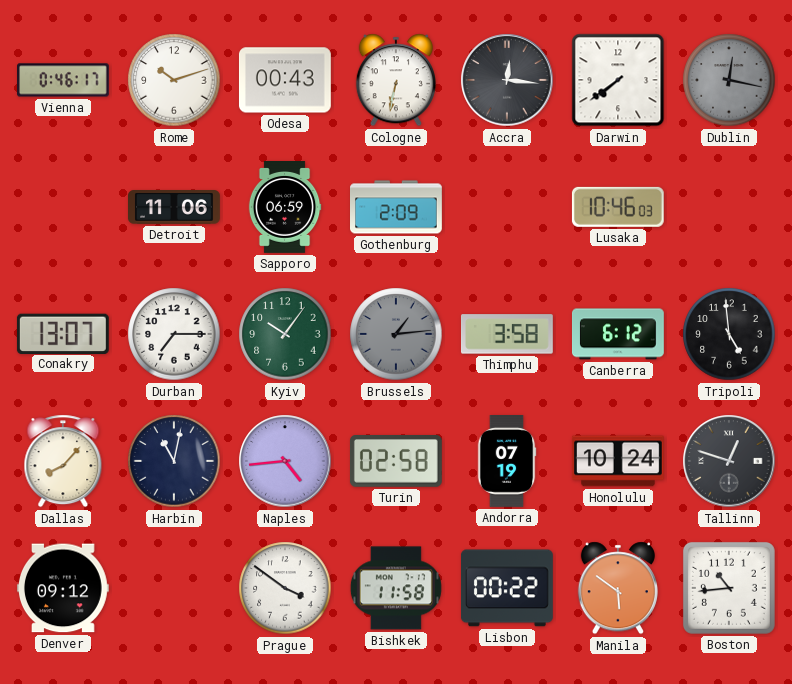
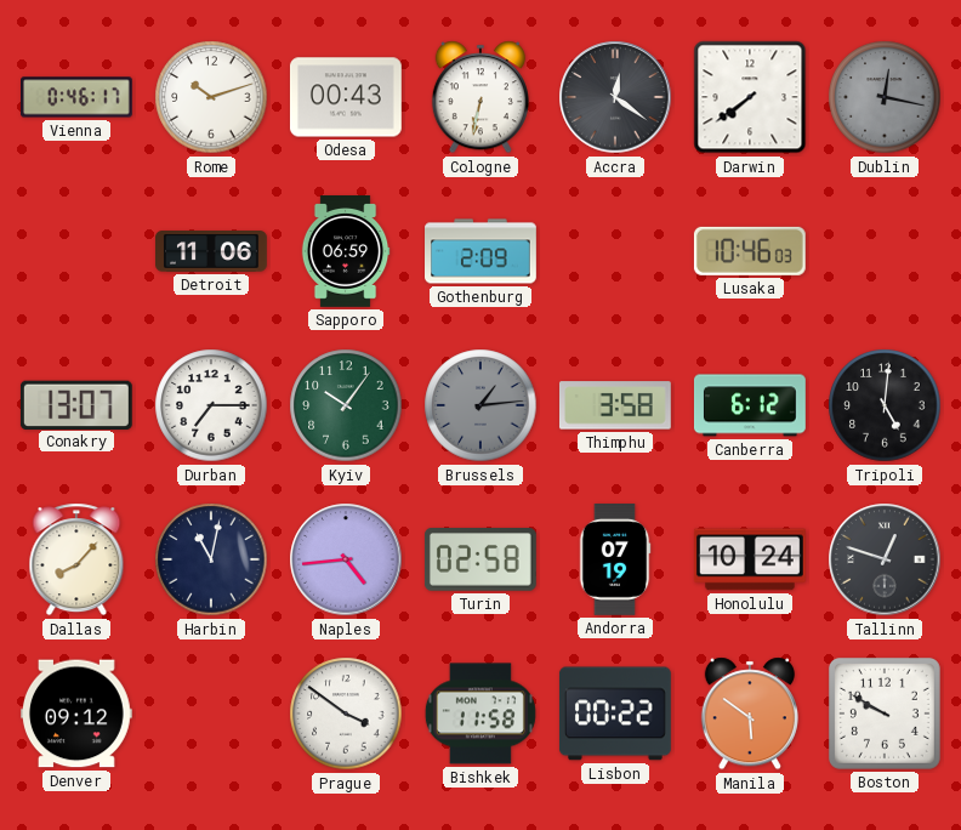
Accra: 12:16 -> 12:21
Tripoli: 4:59 -> 5:01
Boston: 10:44 -> 9:50
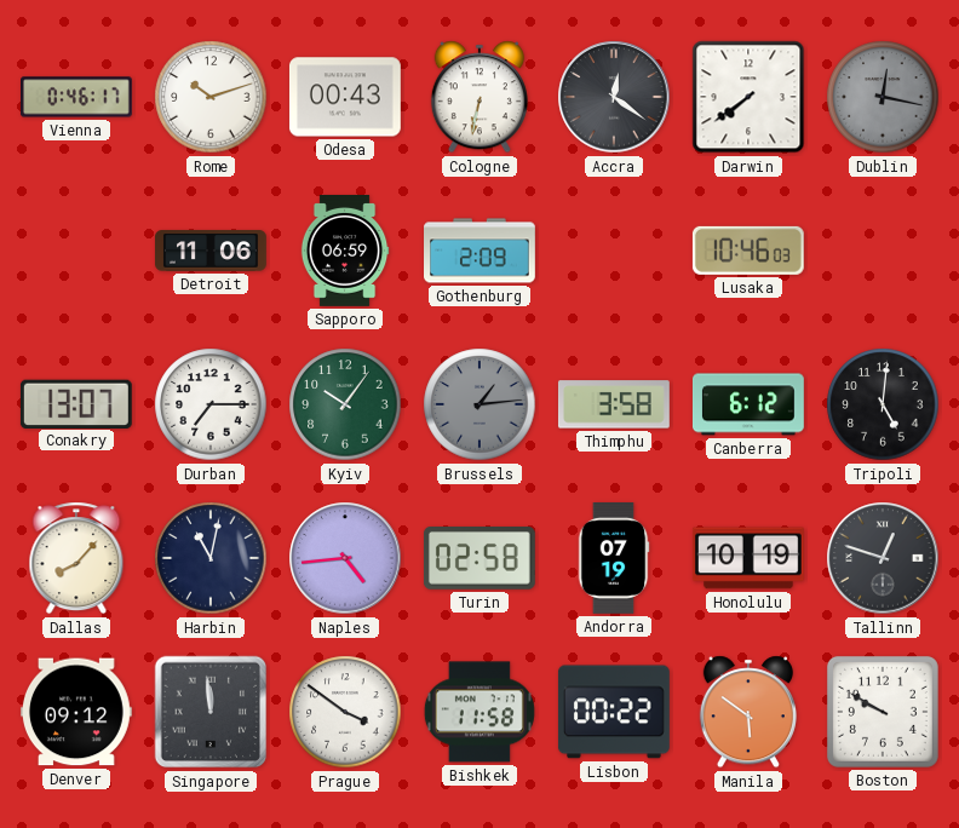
Honolulu: 10:24 -> 10:19
Singapore: none -> 11:59
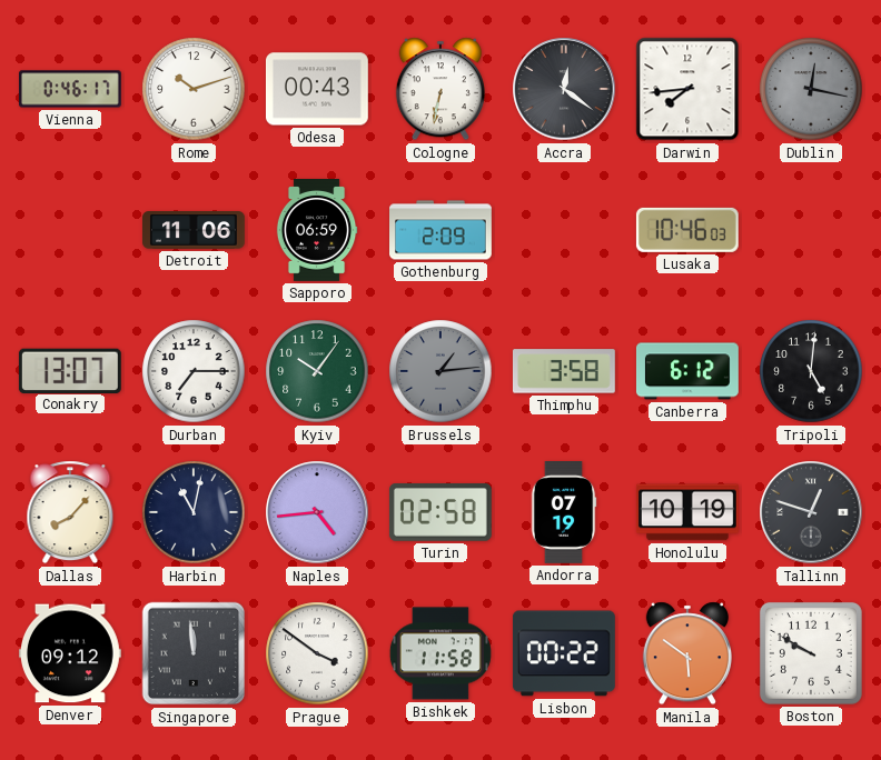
Darwin: 7:39 -> 7:44
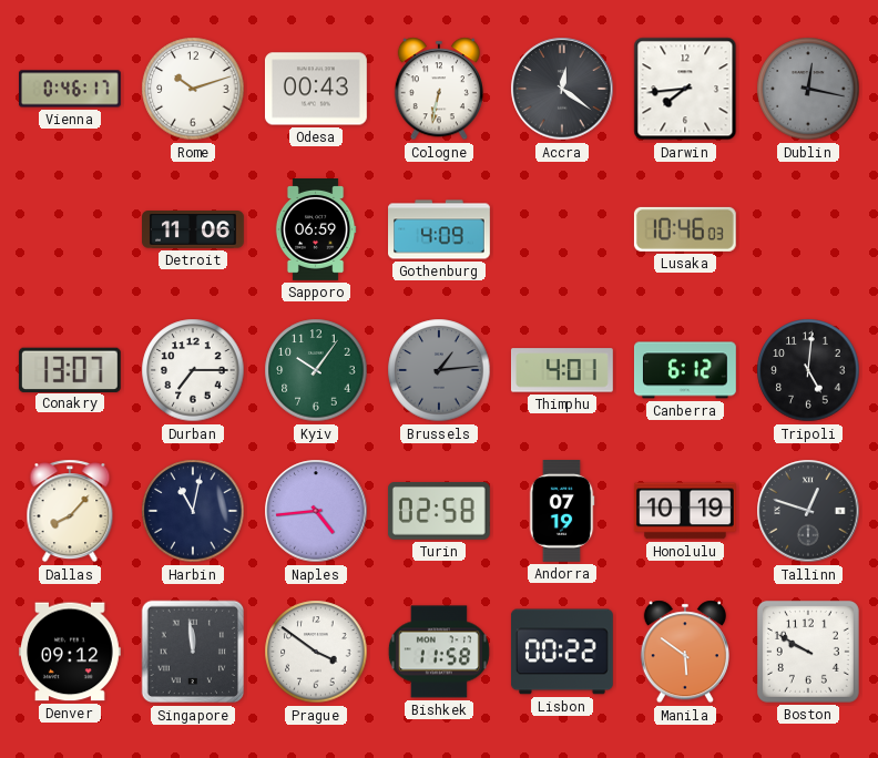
Gothenburg: 2:09 -> 4:09
Thimphu: 3:58 -> 4:01
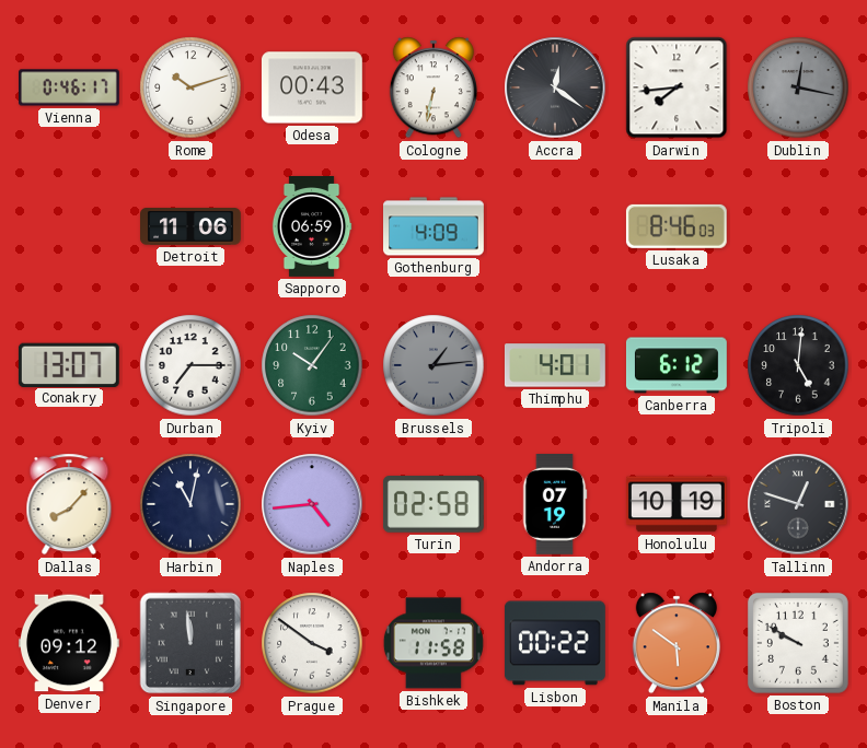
Lusaka: 10:46 -> 8:46
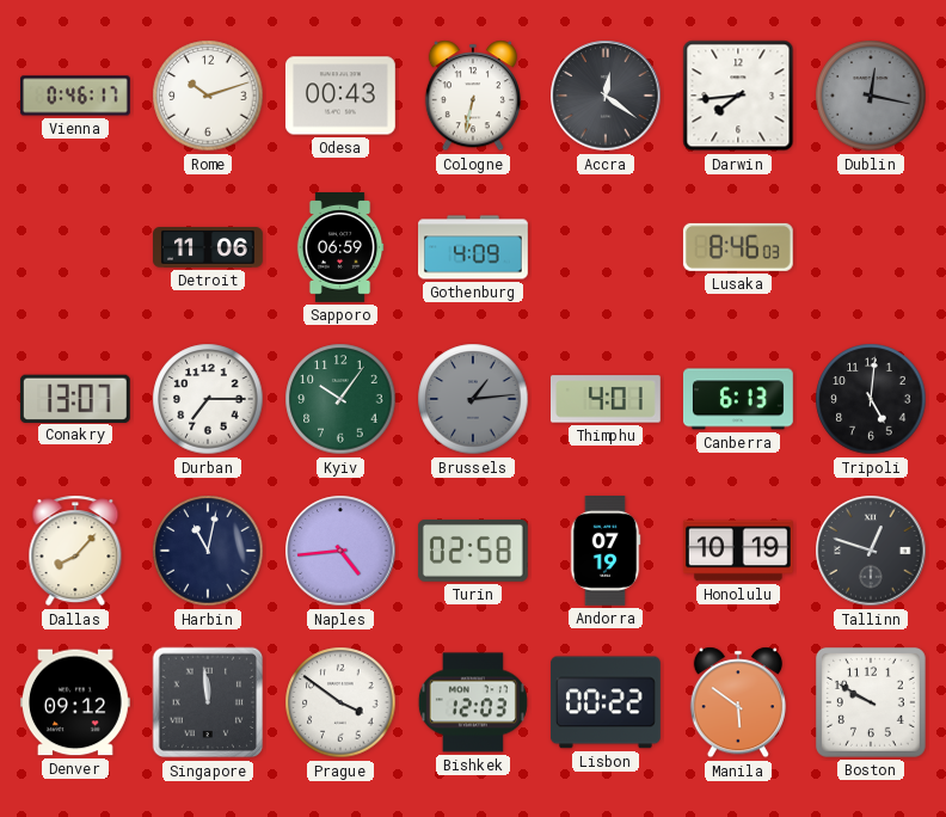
Canberra: 6:12 -> 6:13
Bishkek: 11:58 -> 12:03
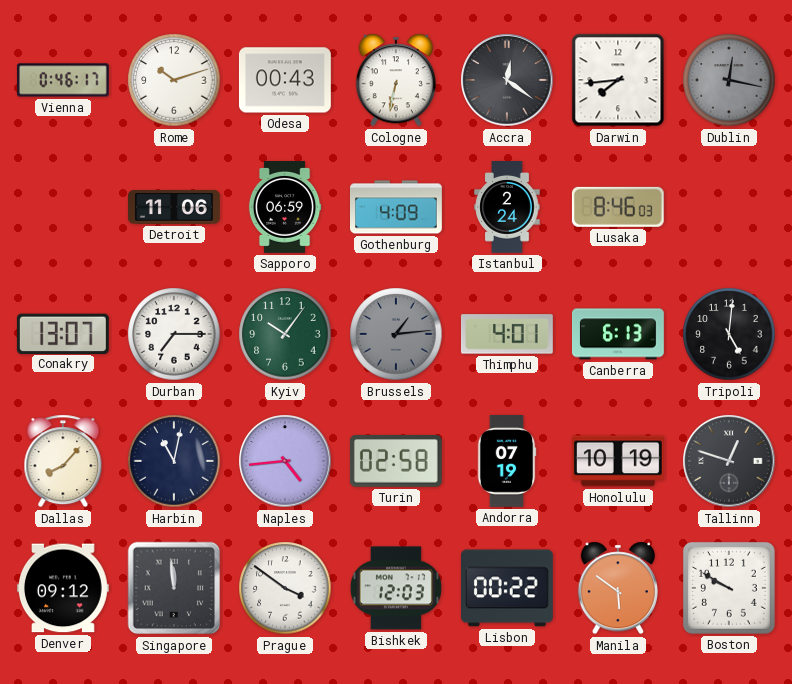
Istanbul: none -> 2:24
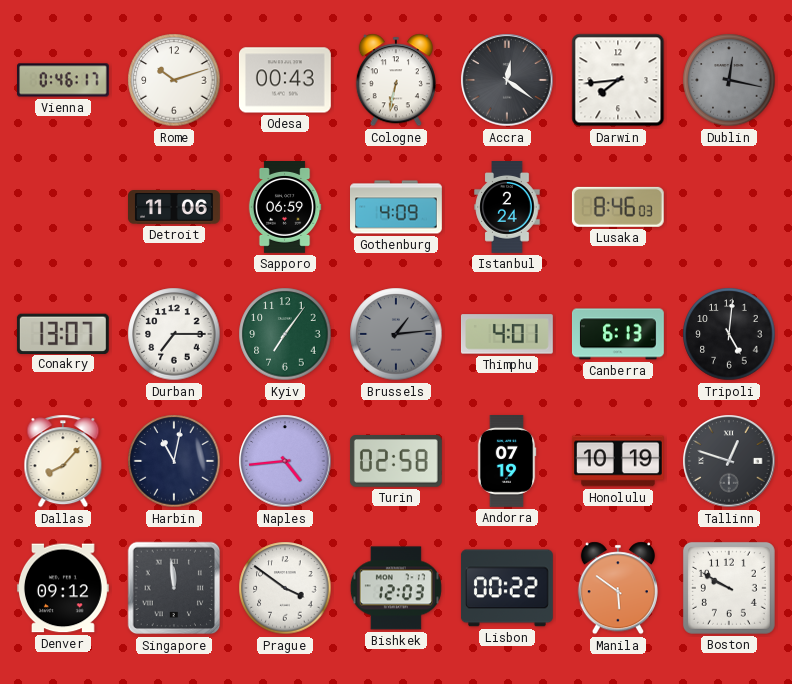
Kyiv: 10:06 -> 7:06
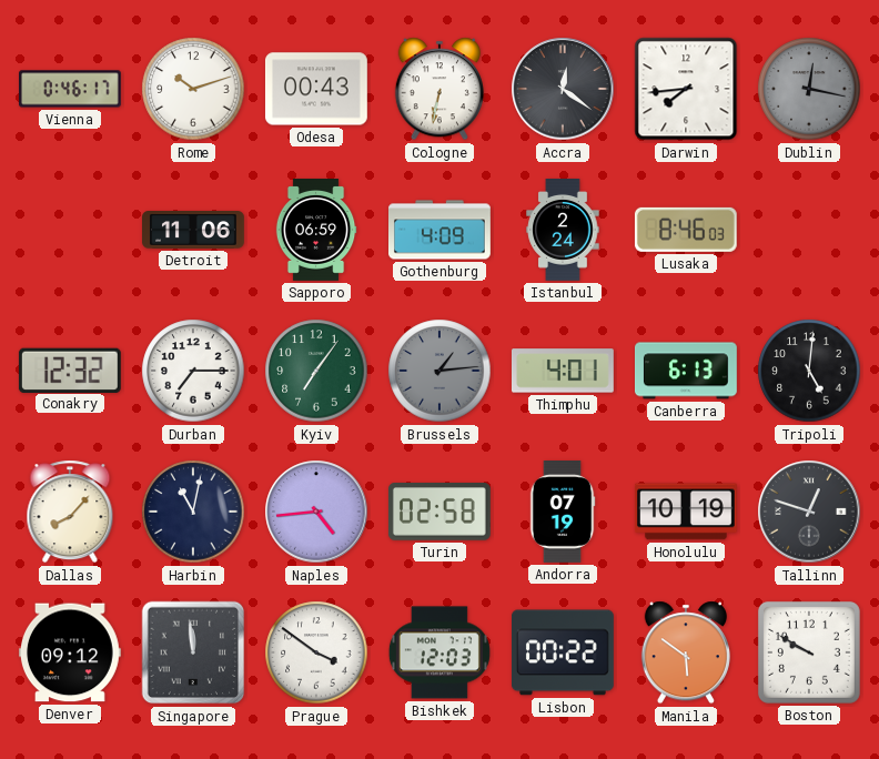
Conakry: 13:07 -> 12:32
